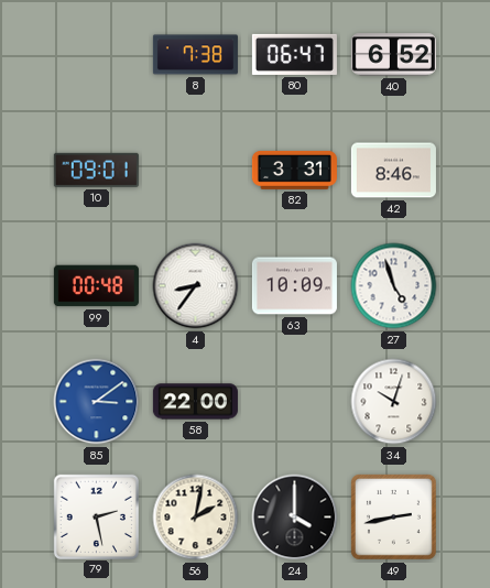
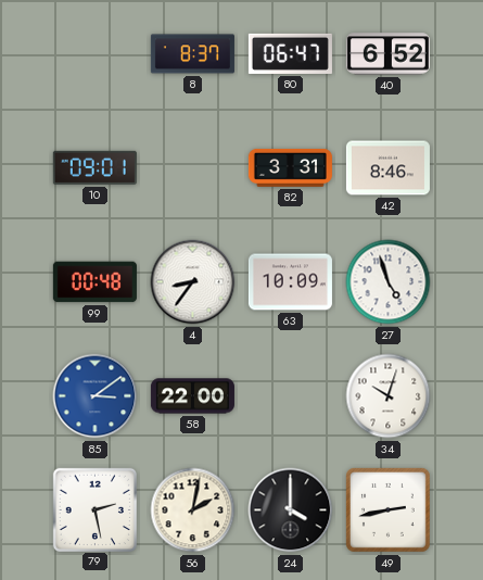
8: 7:38 -> 8:37
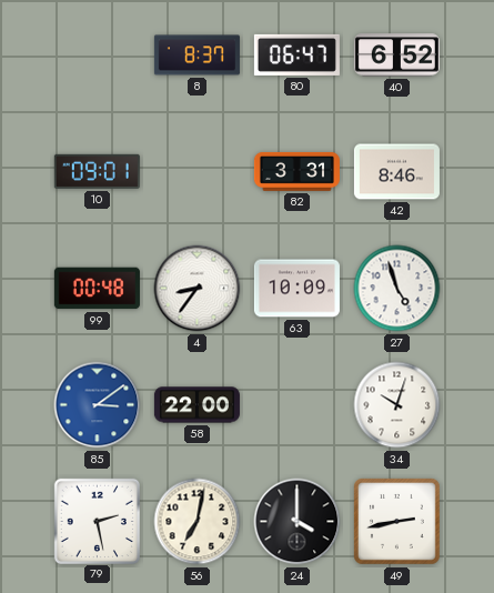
56: 2:02 -> 7:02
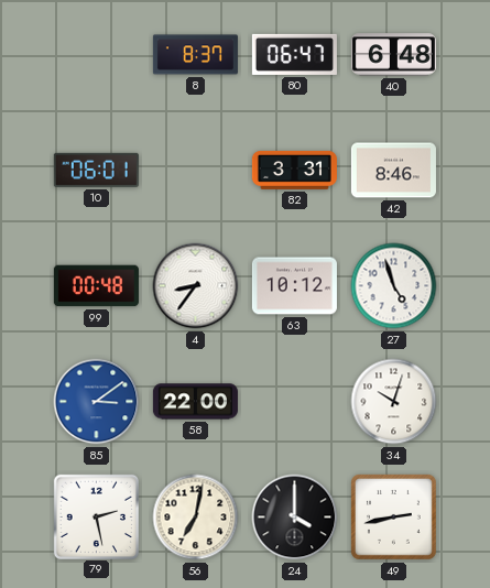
40: 6:52 -> 6:48
10: 09:01 -> 06:01
63: 10:09 -> 10:12
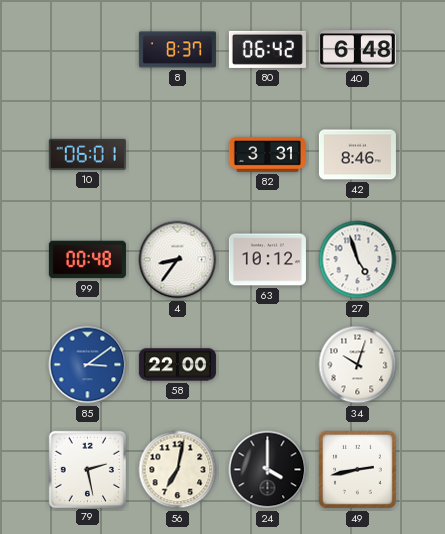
80: 06:47 -> 06:42
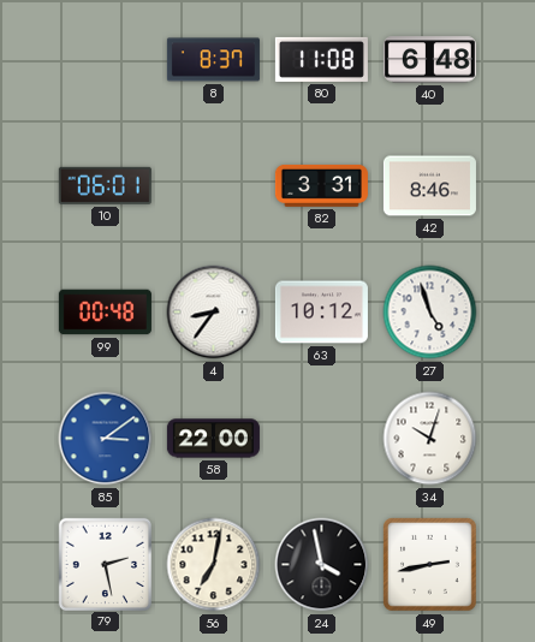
80: 06:42 -> 11:08
24: 4:00 -> 3:58
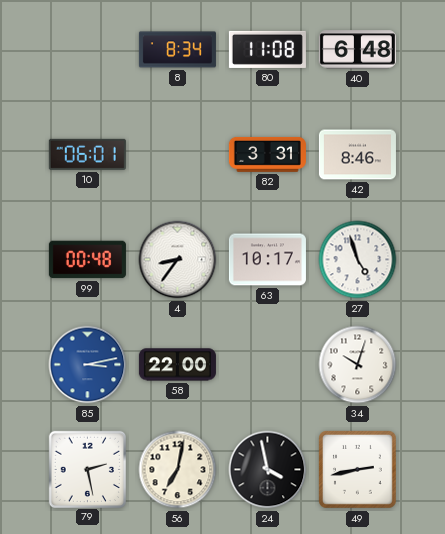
8: 8:37 -> 8:34
63: 10:12 -> 10:17
85: 3:09 -> 3:13
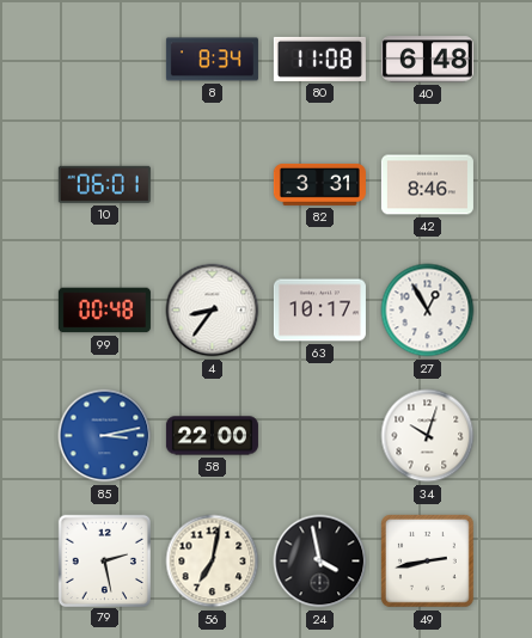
27: 4:57 -> 12:55
